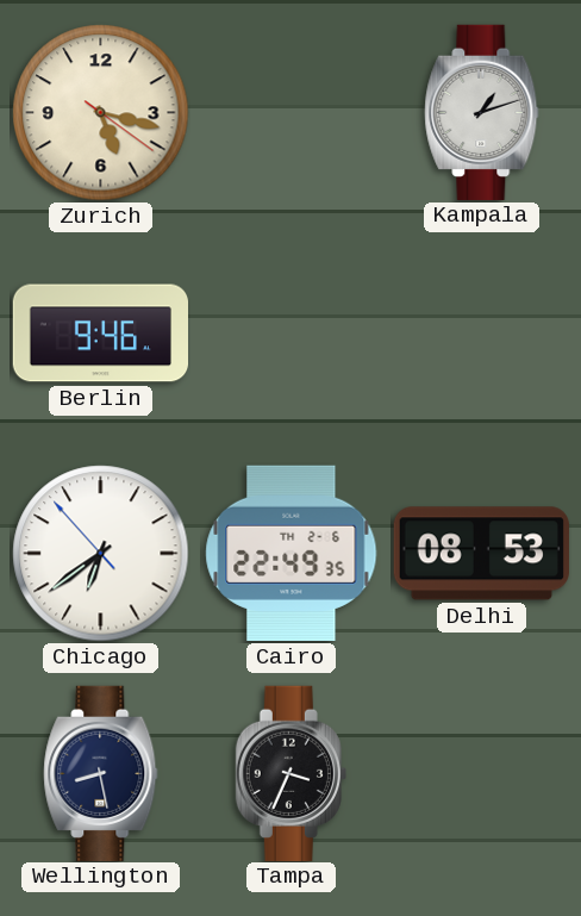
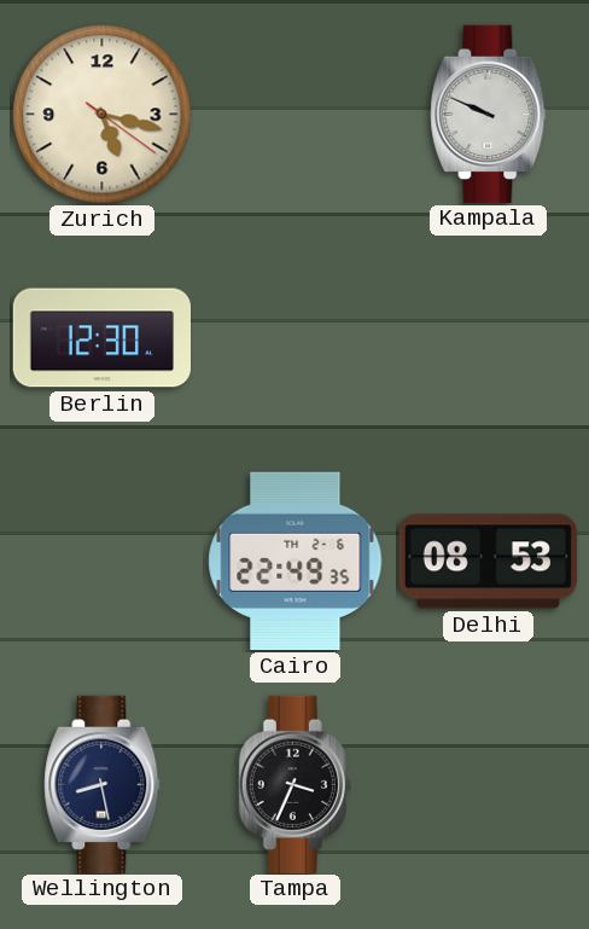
Kampala: 1:12 -> 9:49
Berlin: 9:46 -> 12:30
Chicago: 6:38 -> none
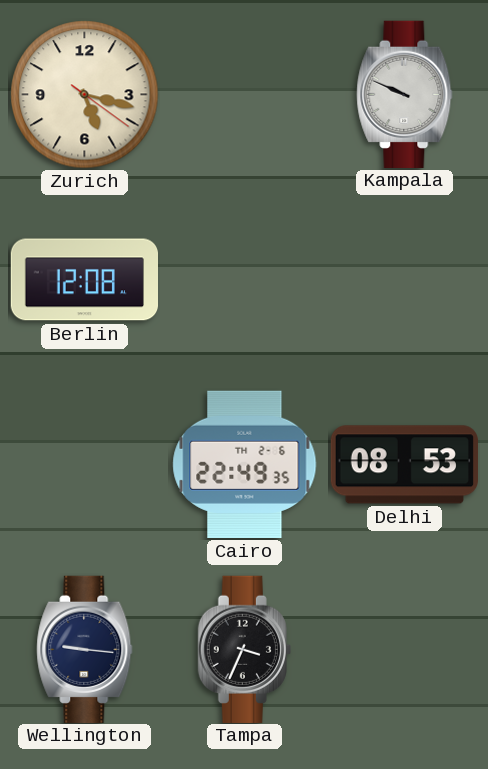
Berlin: 12:30 -> 12:08
Wellington: 8:28 -> 9:16
